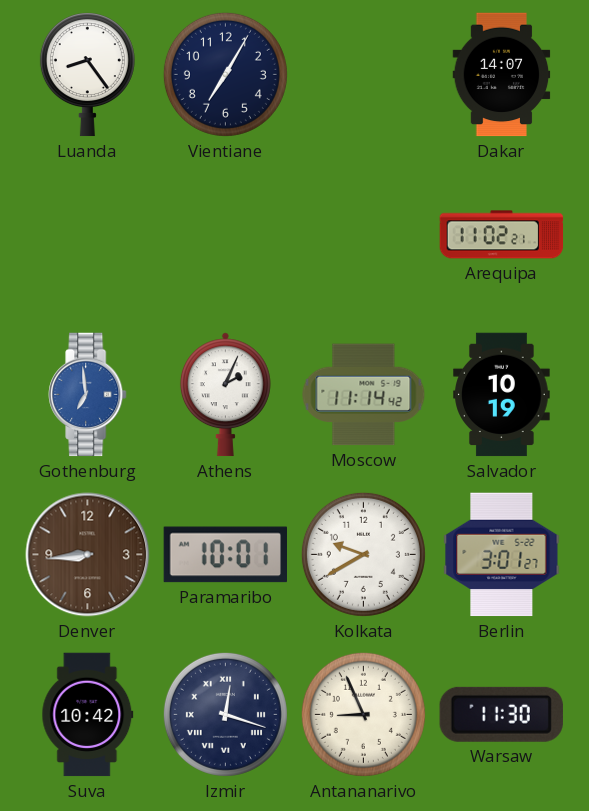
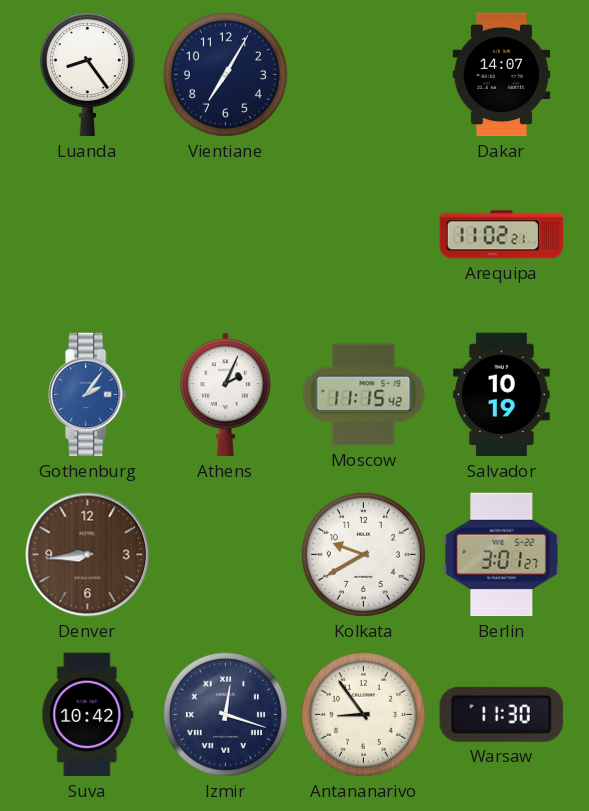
Gothenburg: 6:59 -> 2:06
Moscow: 11:14 -> 11:15
Paramaribo: 10:01 -> none
Antananarivo: 8:56 -> 8:54
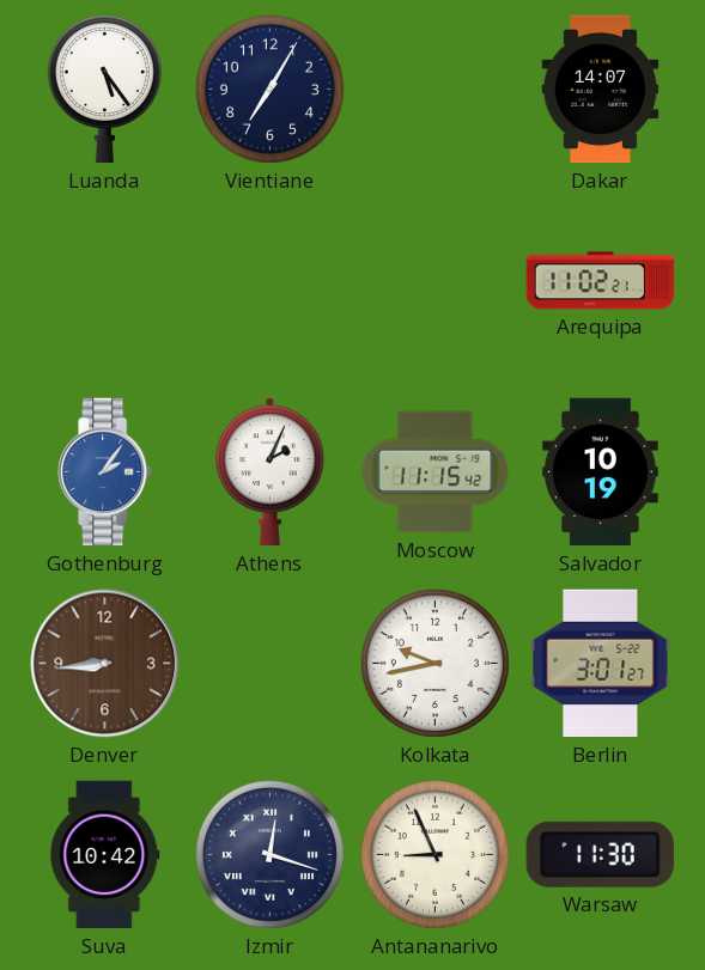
Luanda: 8:24 -> 5:24
Kolkata: 9:40 -> 9:43
Antananarivo: 8:54 -> 8:56
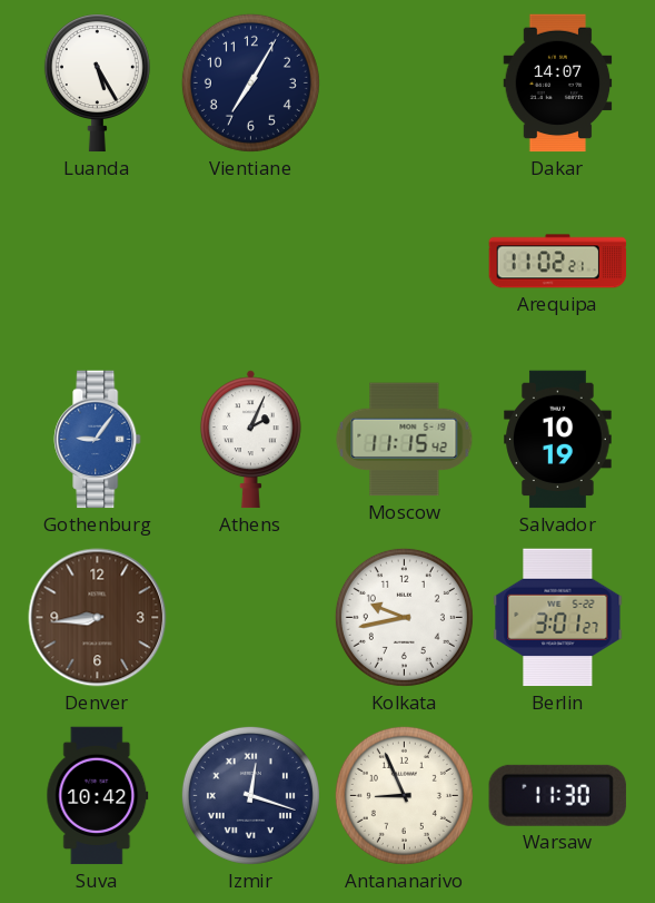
Luanda: 5:24 -> 5:25
Gothenburg: 2:06 -> 9:06
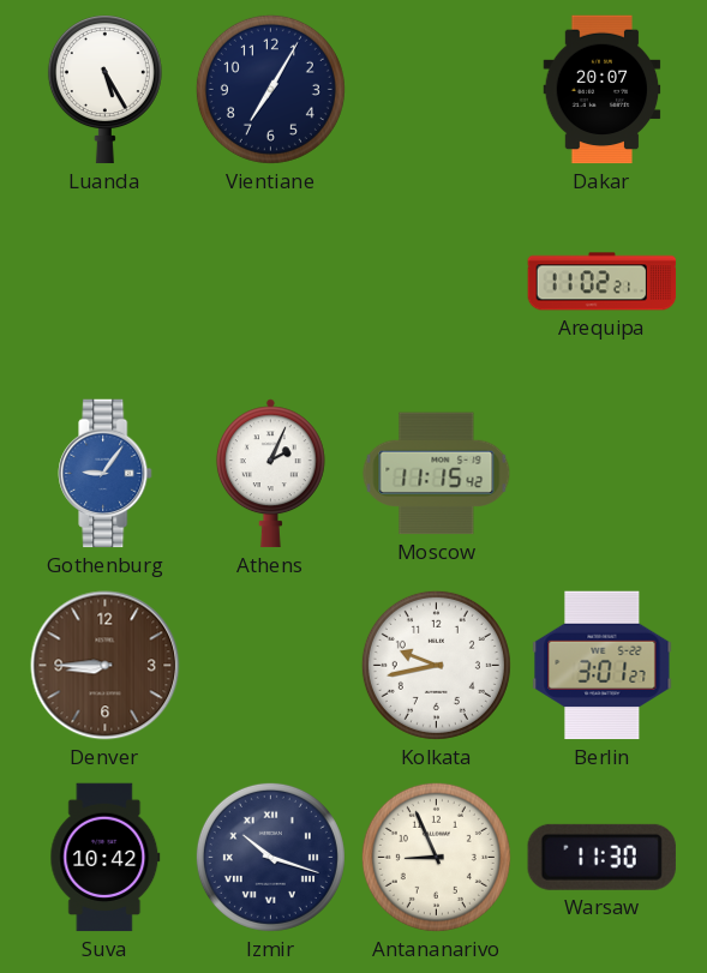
Dakar: 14:07 -> 20:07
Salvador: 10:19 -> none
Denver: 8:44 -> 8:45
Izmir: 12:18 -> 10:18
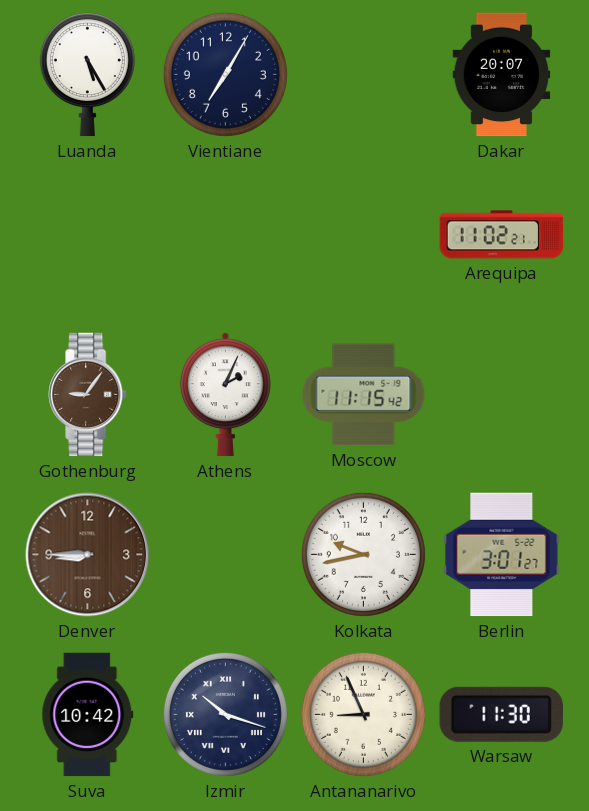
Gothenburg dial: blue -> brown
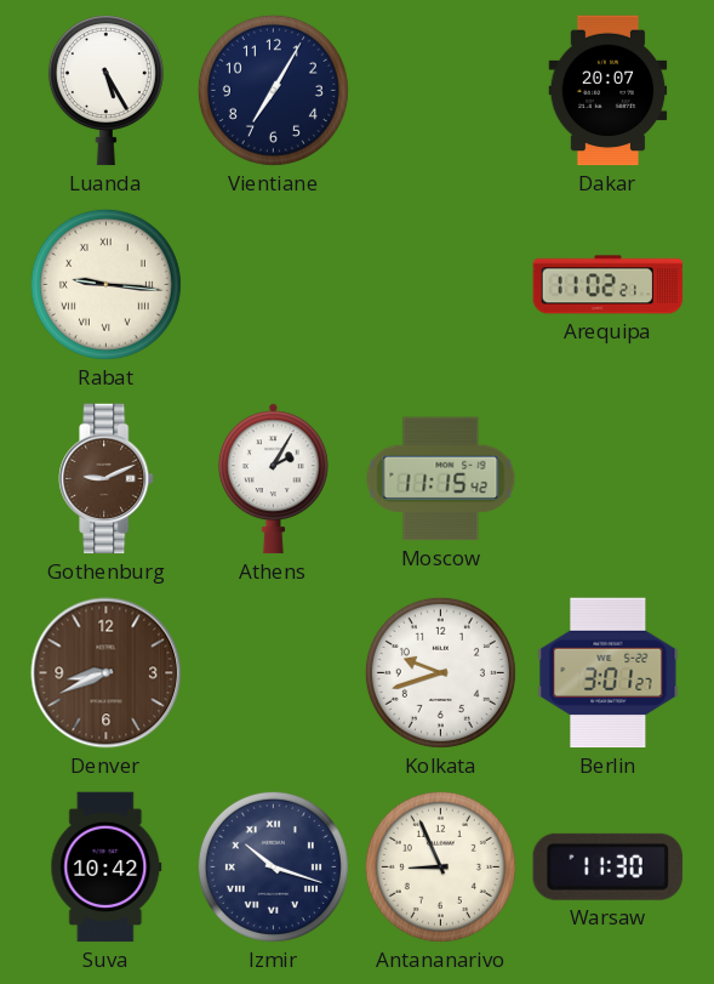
Rabat: none -> 9:16
Gothenburg: 9:06 -> 9:11
Athens: 2:04 -> 2:05
Denver: 8:45 -> 8:41
Kolkata: 9:43 -> 9:42
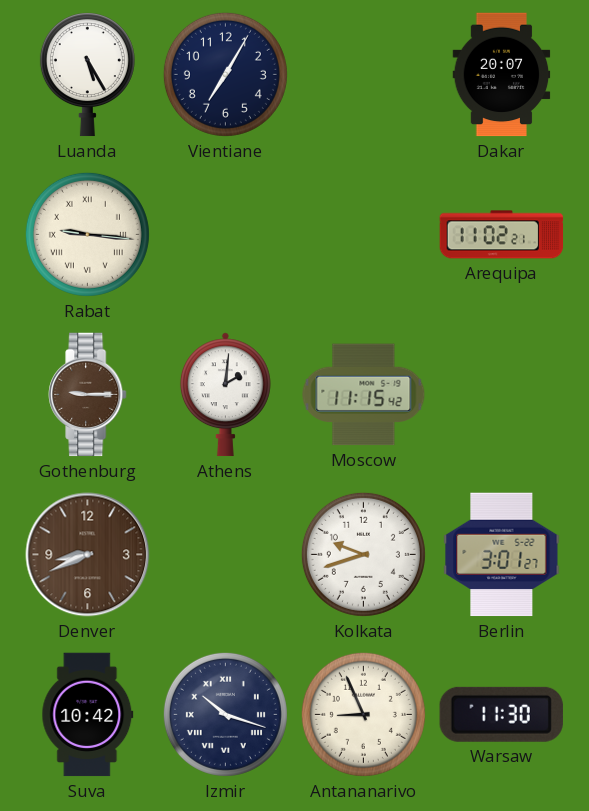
Gothenburg: 9:11 -> 9:15
Athens: 2:05 -> 2:01
